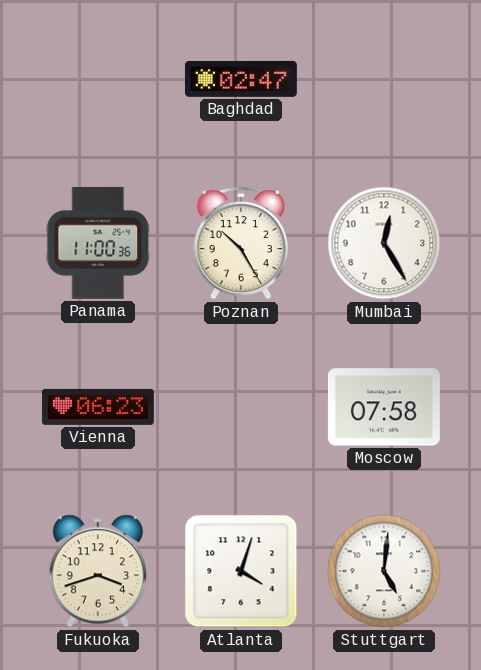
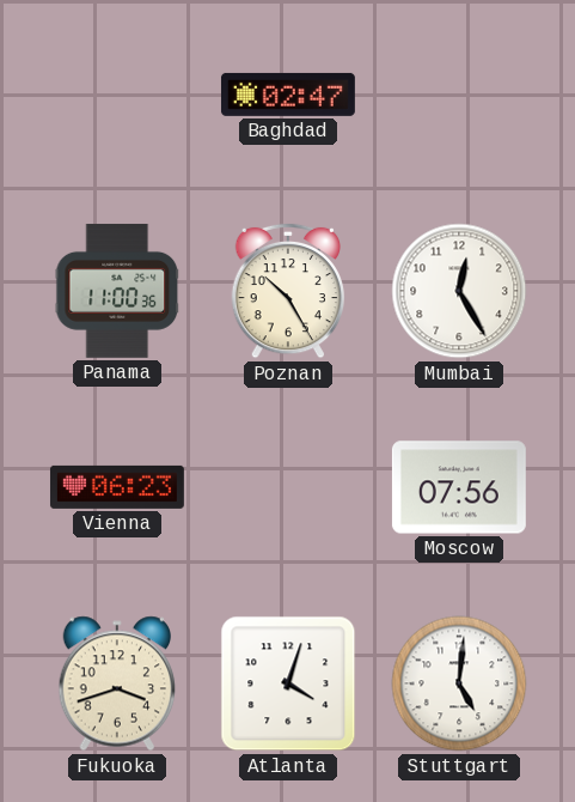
Moscow: 07:58 -> 07:56
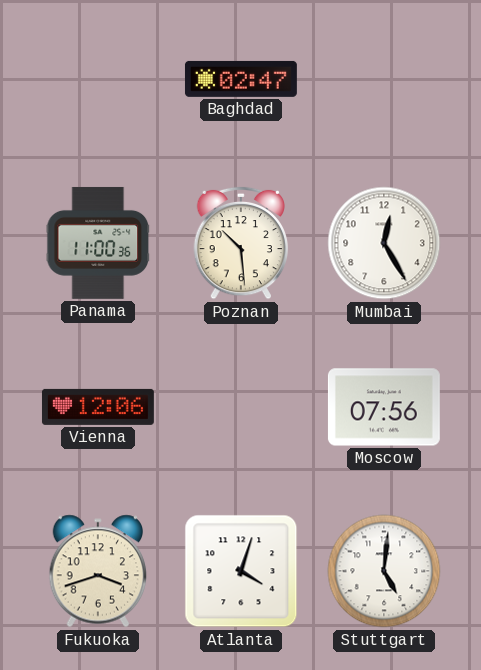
Poznan: 10:25 -> 10:29
Vienna: 06:23 -> 12:06
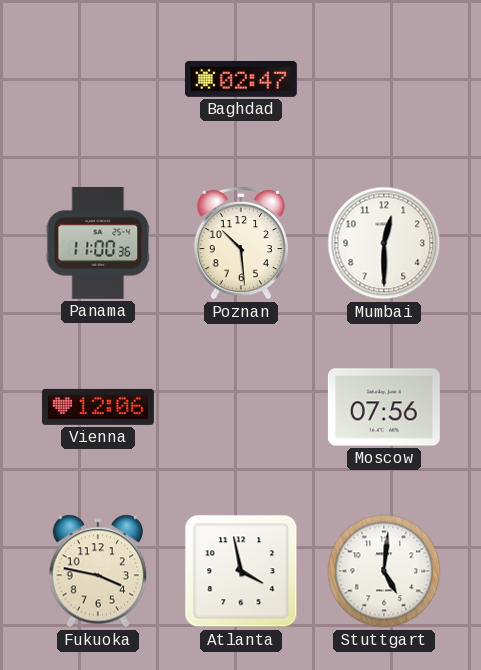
Mumbai: 12:25 -> 12:30
Fukuoka: 3:42 -> 3:47
Atlanta: 4:03 -> 3:58
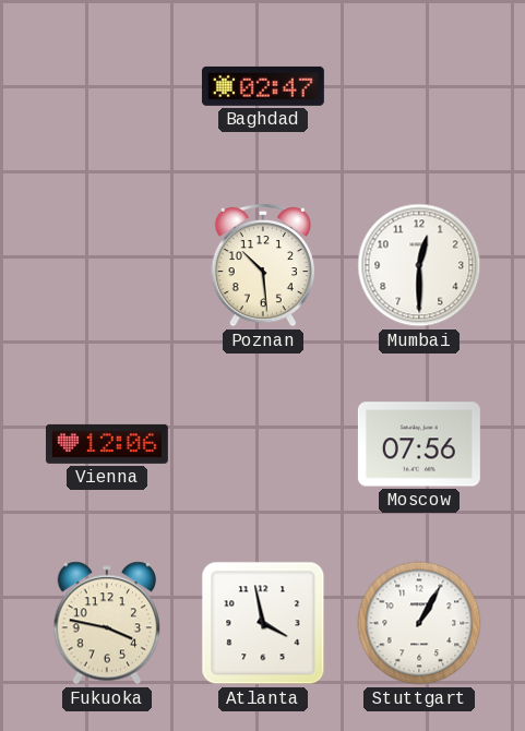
Panama: 11:00 -> none
Stuttgart: 5:01 -> 1:05
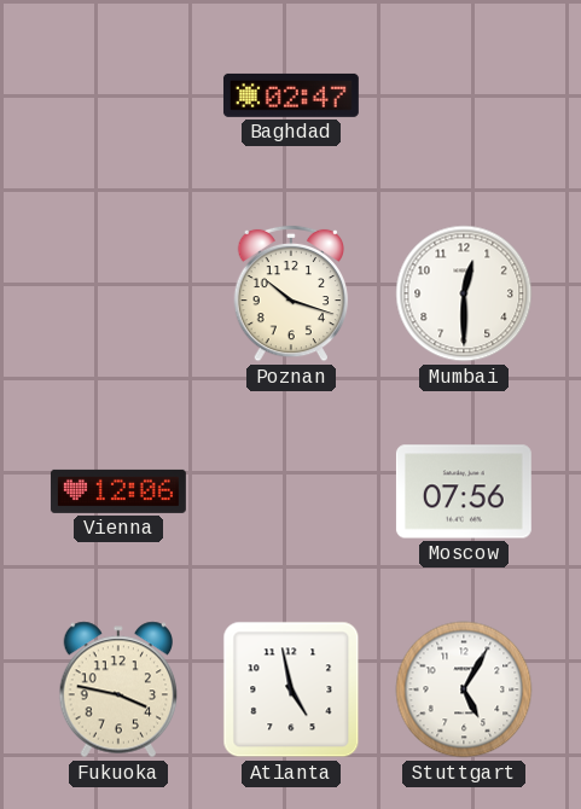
Poznan: 10:29 -> 10:18
Atlanta: 3:58 -> 4:58
Stuttgart: 1:05 -> 5:05
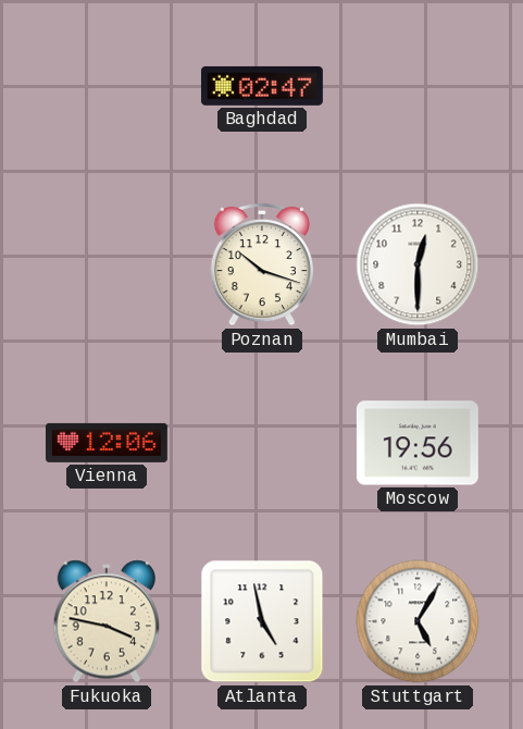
Moscow: 07:56 -> 19:56
